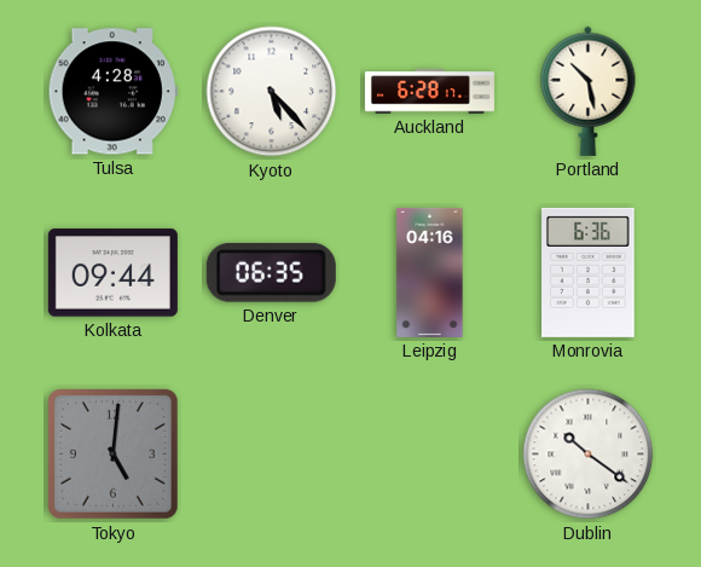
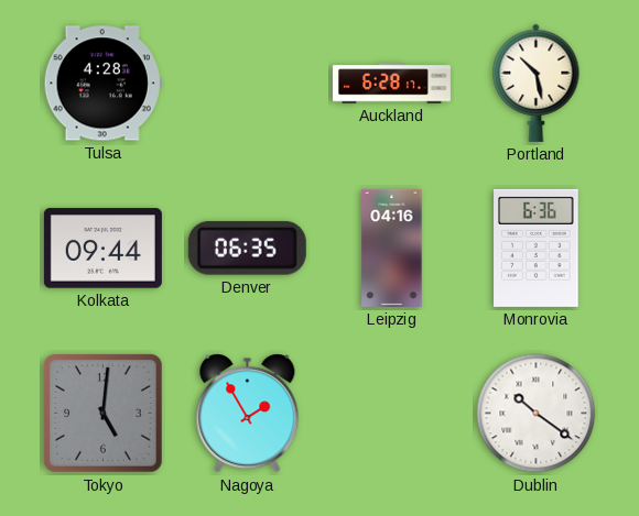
Kyoto: 5:23 -> none
Nagoya: none -> 1:55
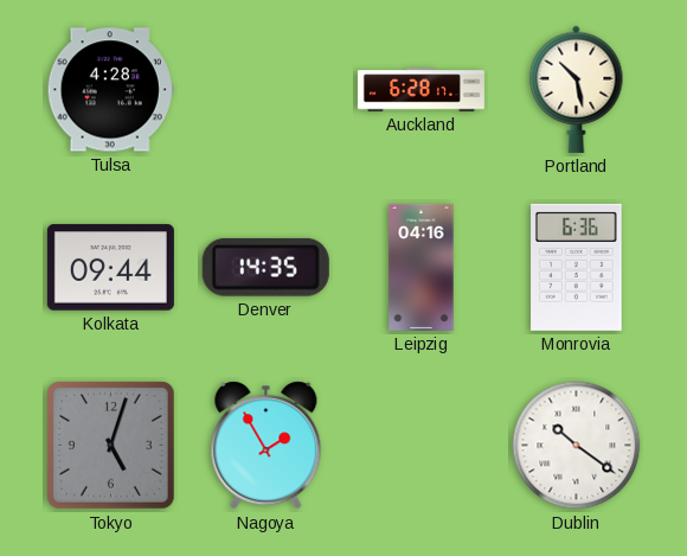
Denver: 06:35 -> 14:35
Tokyo: 5:01 -> 5:03
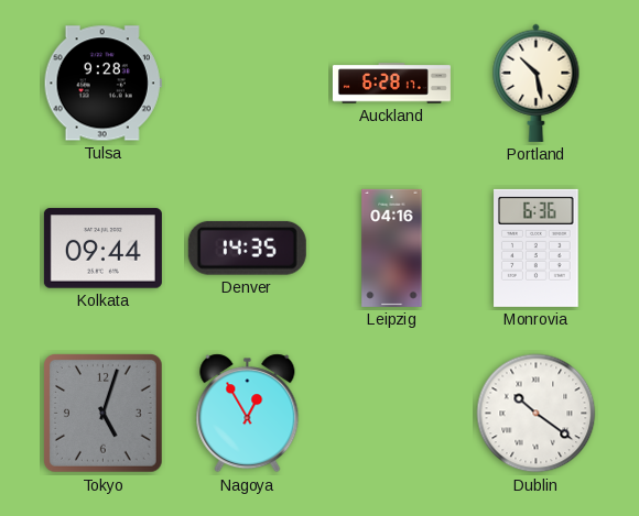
Tulsa: 4:28 -> 9:28
Nagoya: 1:55 -> 12:55
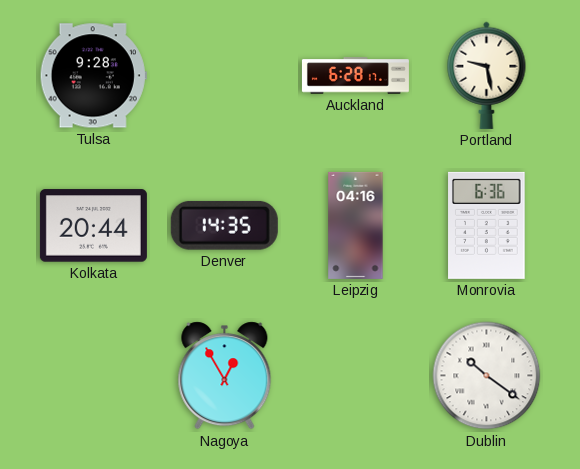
Portland: 10:28 -> 9:28
Kolkata: 09:44 -> 20:44
Tokyo: 5:03 -> none
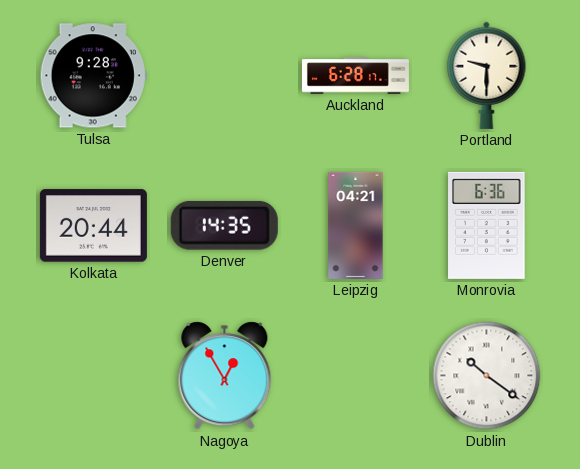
Portland: 9:28 -> 9:30
Leipzig: 04:16 -> 04:21
